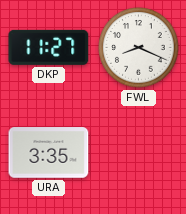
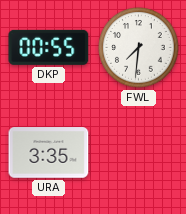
DKP: 11:27 -> 00:55
FWL: 8:19 -> 7:31
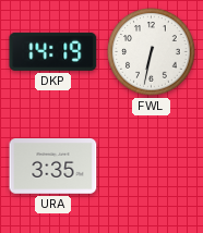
DKP: 00:55 -> 14:19
FWL: 7:31 -> 6:32
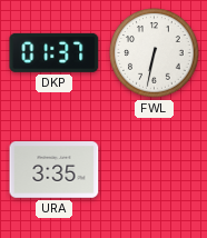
DKP: 14:19 -> 01:37
